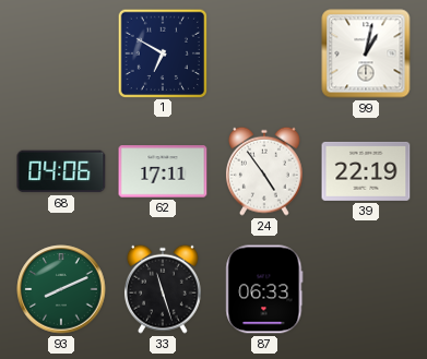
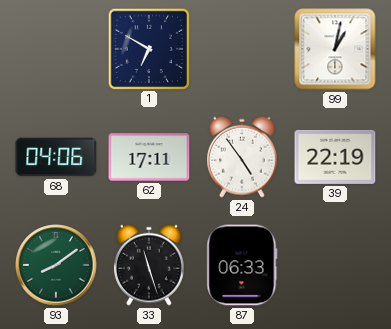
93: 8:11 -> 8:09
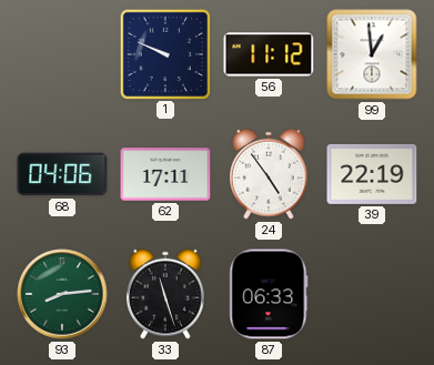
1: 6:50 -> 9:49
56: none -> 11:12
99: 1:02 -> 12:59
93: 8:09 -> 8:14
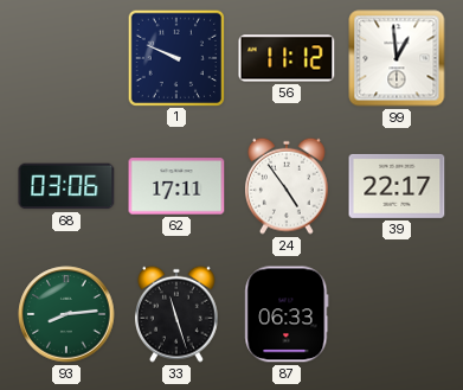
68: 04:06 -> 03:06
39: 22:19 -> 22:17
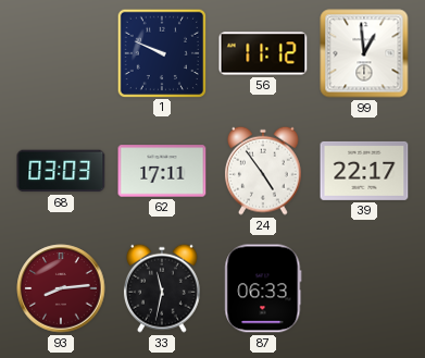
68: 03:06 -> 03:03
93 dial: green -> burgundy
33: 11:27 -> 11:32
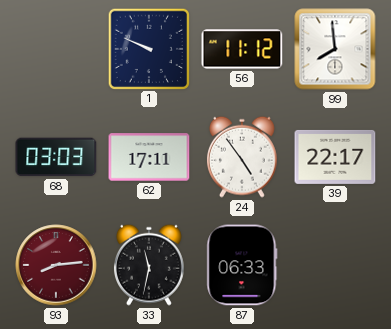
99: 12:59 -> 7:59
